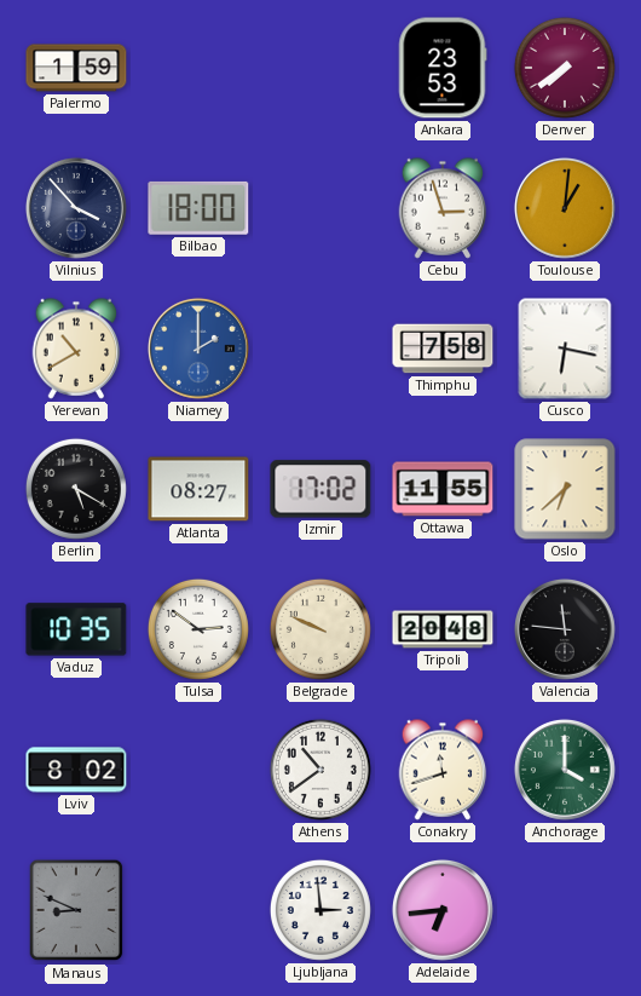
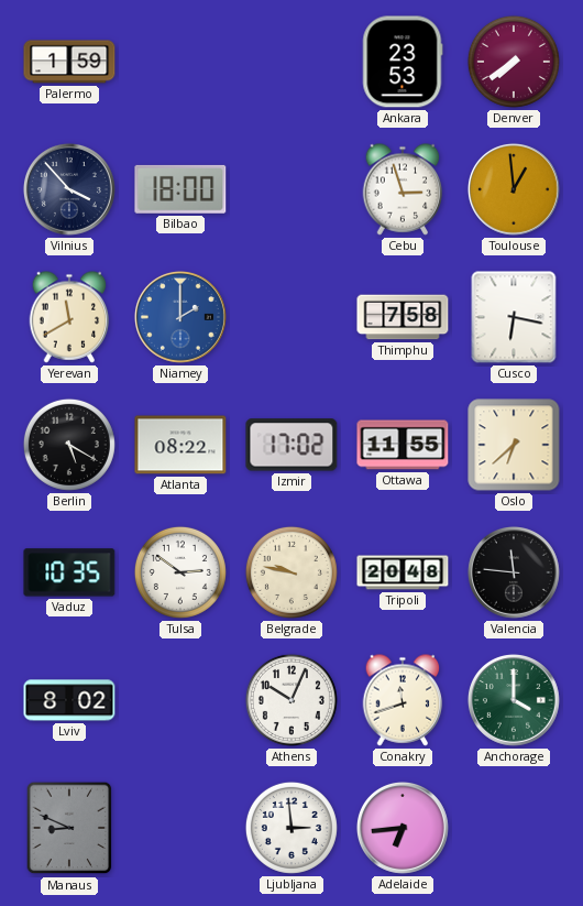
Toulouse: 1:01 -> 12:59
Yerevan: 10:40 -> 11:40
Atlanta: 08:27 -> 08:22
Belgrade: 9:49 -> 9:47
Athens: 10:39 -> 10:04
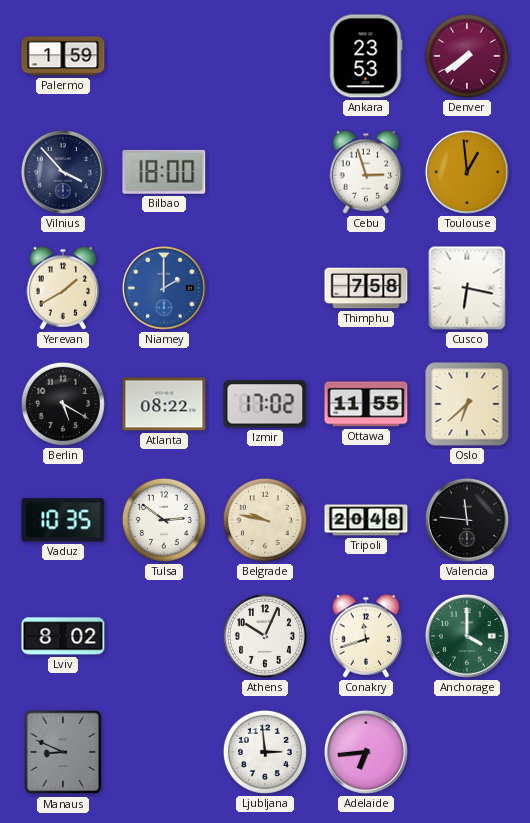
Yerevan: 11:40 -> 1:40
